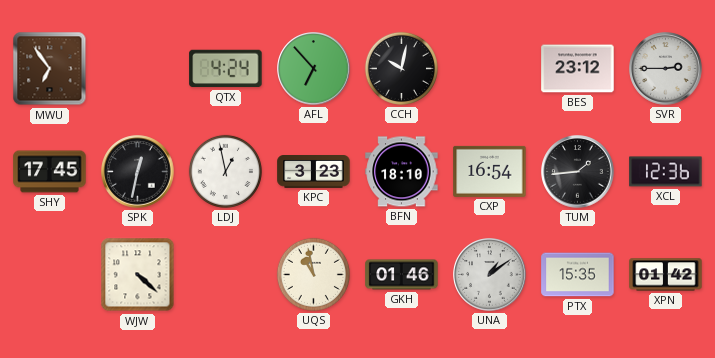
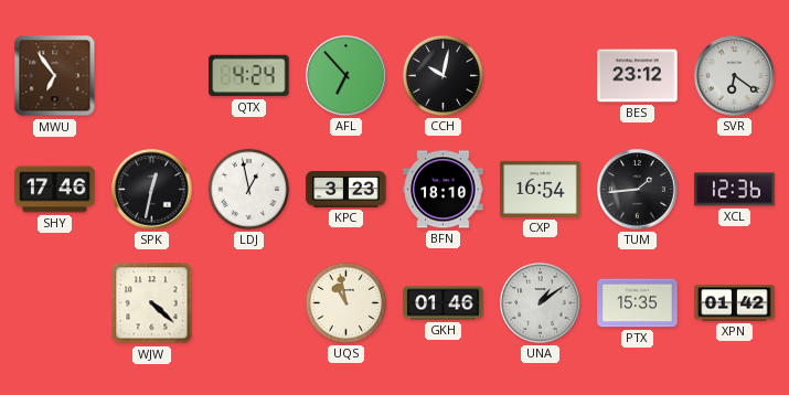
SVR: 2:45 -> 6:21
SHY: 17:45 -> 17:46
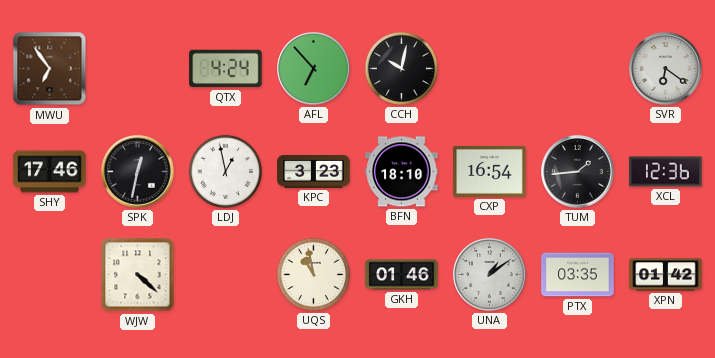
BES: 23:12 -> none
PTX: 15:35 -> 03:35
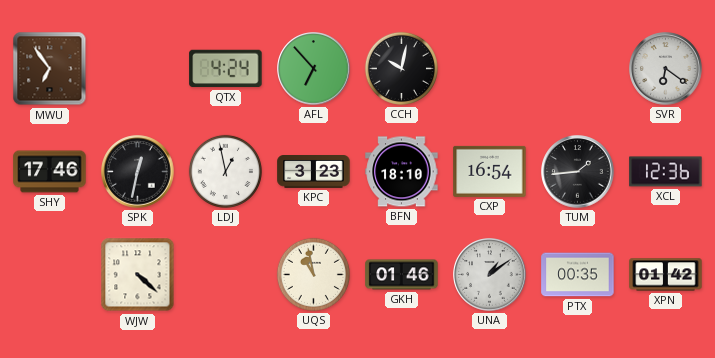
PTX: 03:35 -> 00:35
